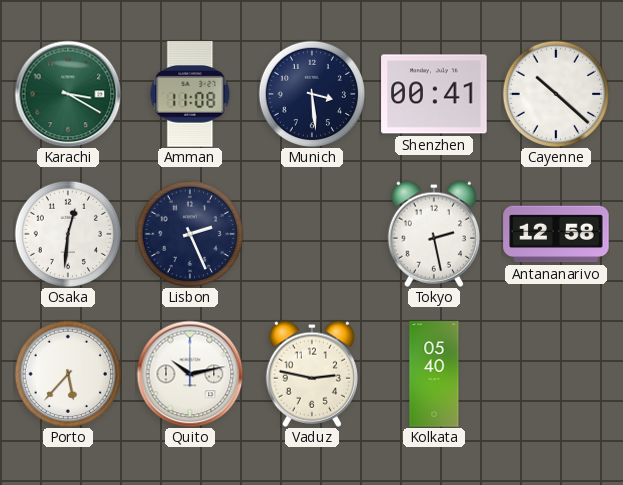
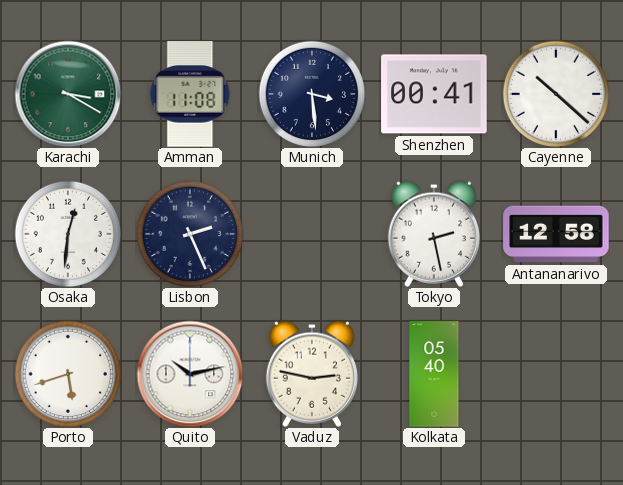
Porto: 5:37 -> 5:42
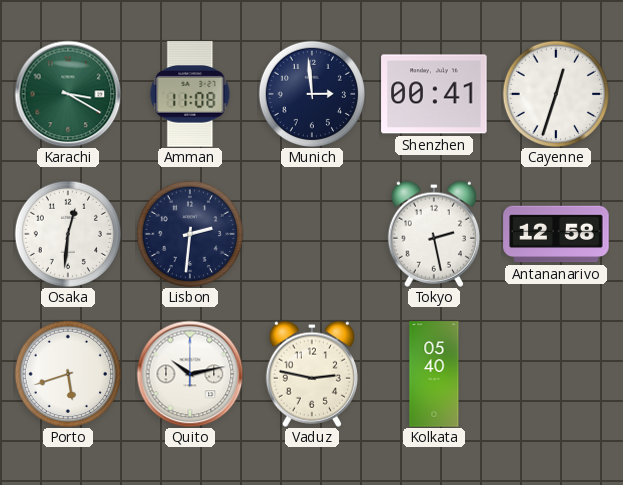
Munich: 3:29 -> 2:59
Cayenne: 10:22 -> 12:33
Lisbon: 2:26 -> 2:31
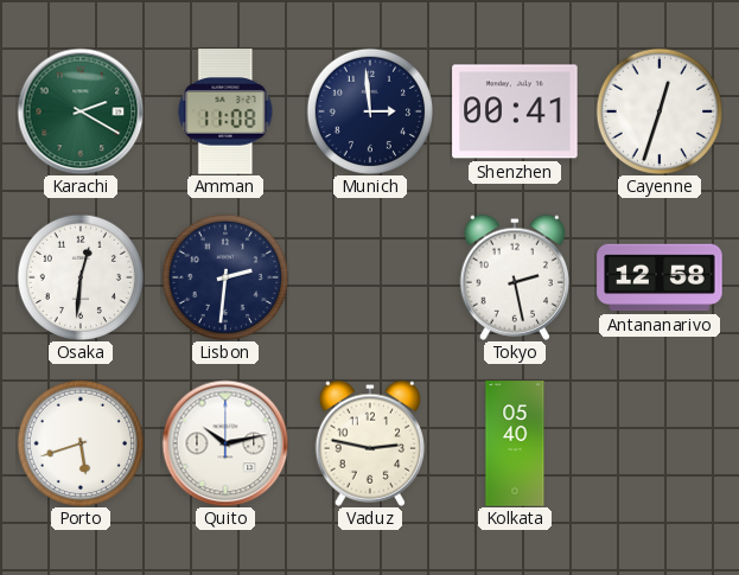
Karachi: 3:20 -> 2:20
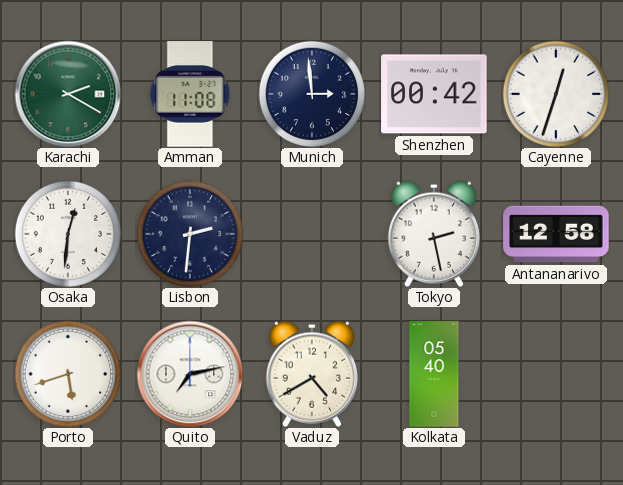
Shenzhen: 00:41 -> 00:42
Quito: 10:13 -> 7:13
Vaduz: 2:47 -> 4:40
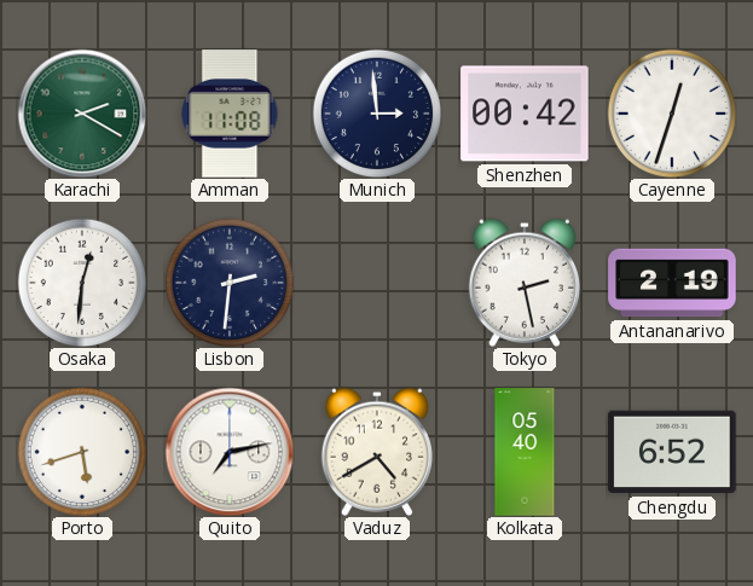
Antananarivo: 12:58 -> 2:19
Chengdu: none -> 6:52
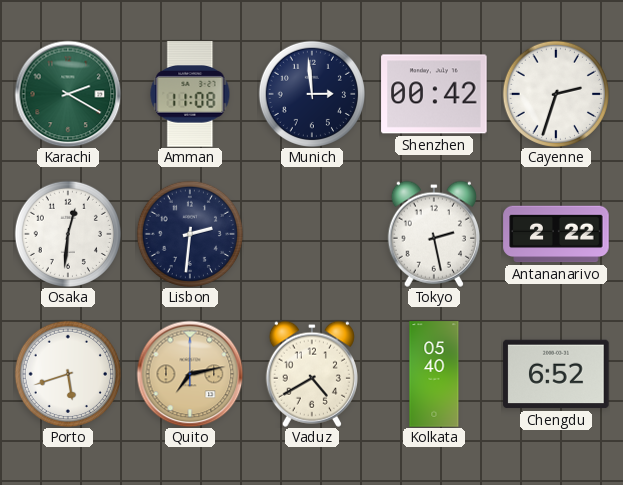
Cayenne: 12:33 -> 2:33
Antananarivo: 2:19 -> 2:22
Quito dial: white -> champagne
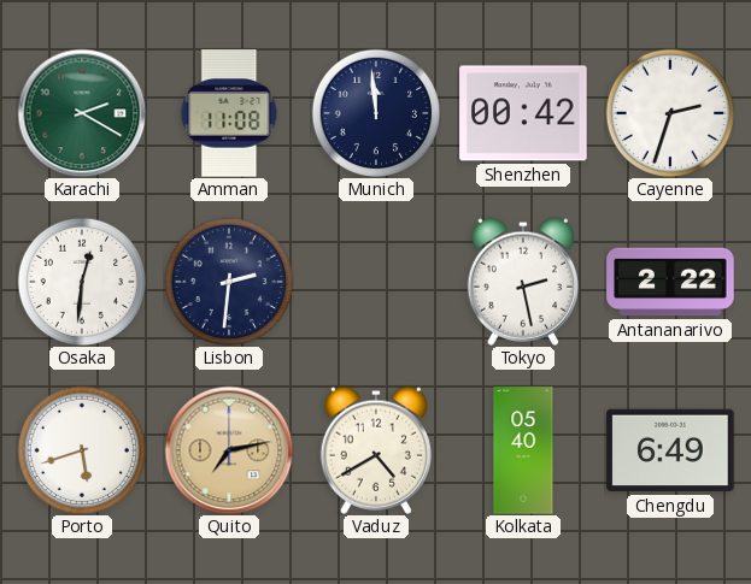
Munich: 2:59 -> 11:59
Chengdu: 6:52 -> 6:49
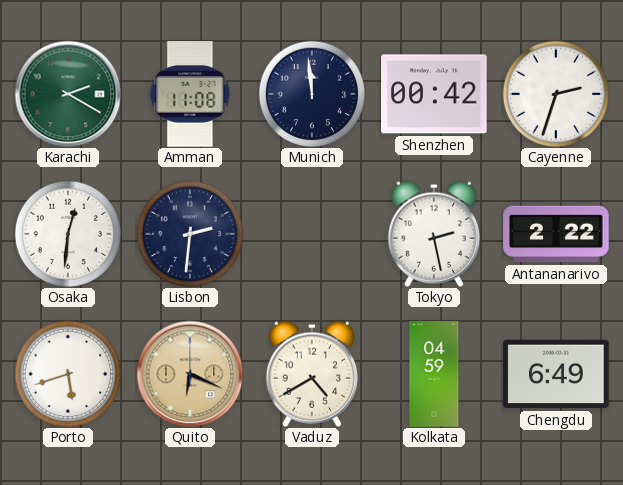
Quito: 7:13 -> 6:19
Kolkata: 05:40 -> 04:59
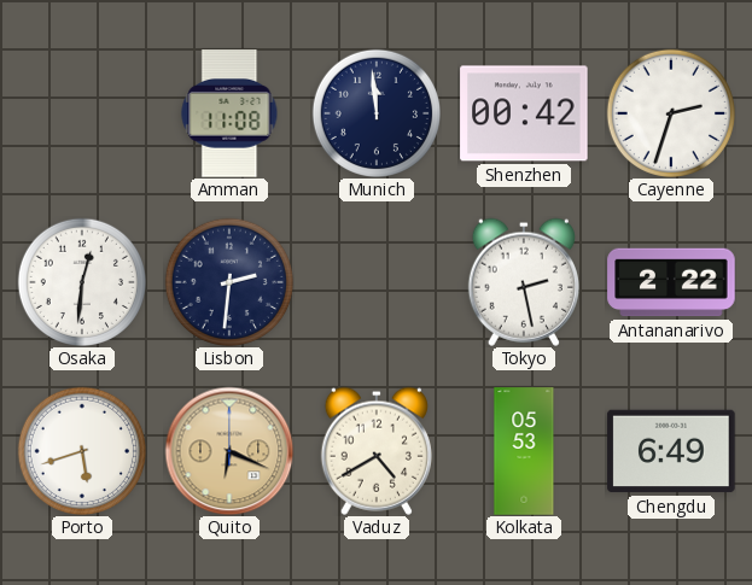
Karachi: 2:20 -> none
Kolkata: 04:59 -> 05:53
